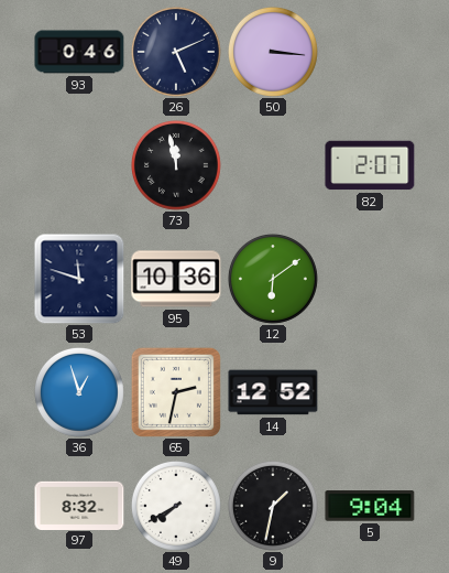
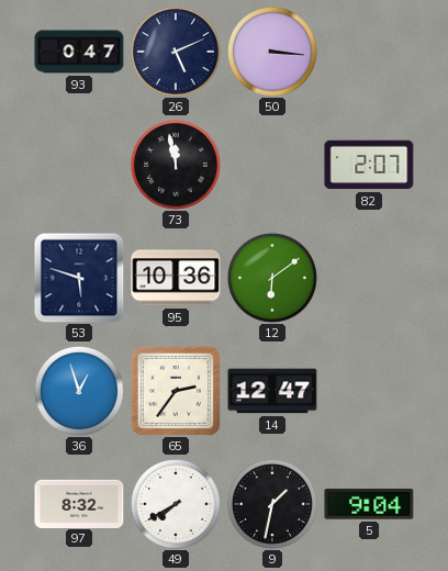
93: 0:46 -> 0:47
53: 11:48 -> 5:48
65: 2:32 -> 2:36
14: 12:52 -> 12:47
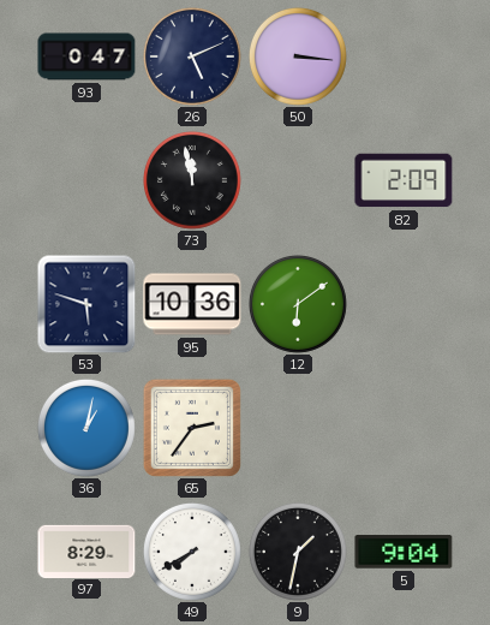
82: 2:07 -> 2:09
36: 12:57 -> 1:02
14: 12:47 -> none
97: 8:32 -> 8:29
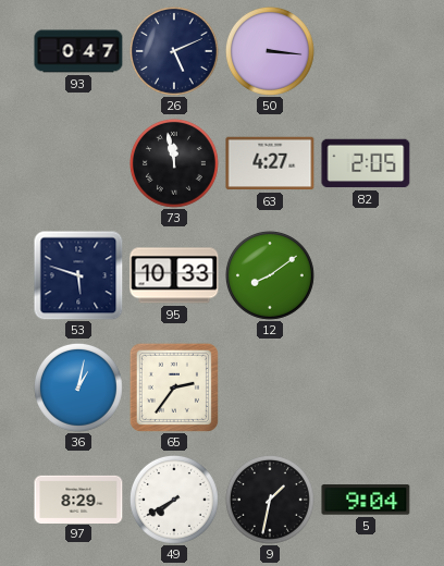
63: none -> 4:27
82: 2:09 -> 2:05
95: 10:36 -> 10:33
12: 6:09 -> 8:09
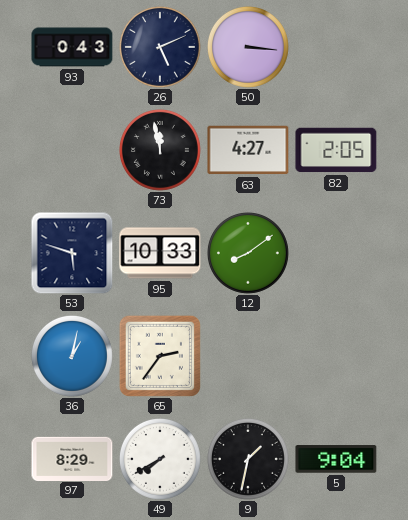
93: 0:47 -> 0:43
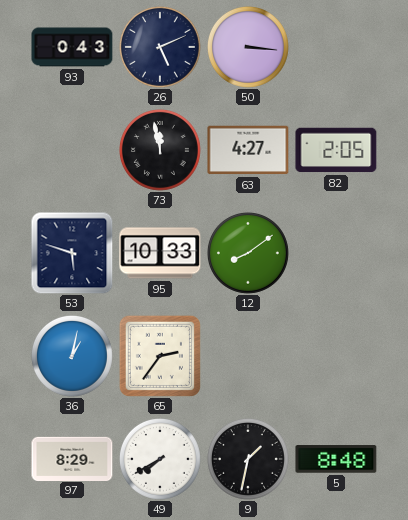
5: 9:04 -> 8:48
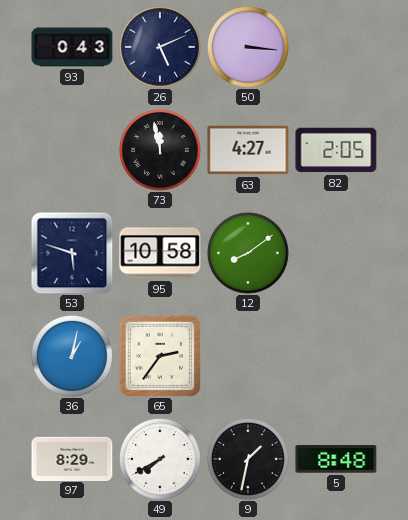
95: 10:33 -> 10:58
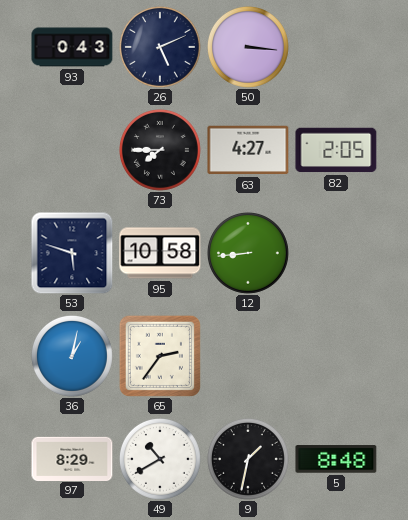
73: 11:58 -> 7:45
12: 8:09 -> 8:44
49: 7:40 -> 10:40
